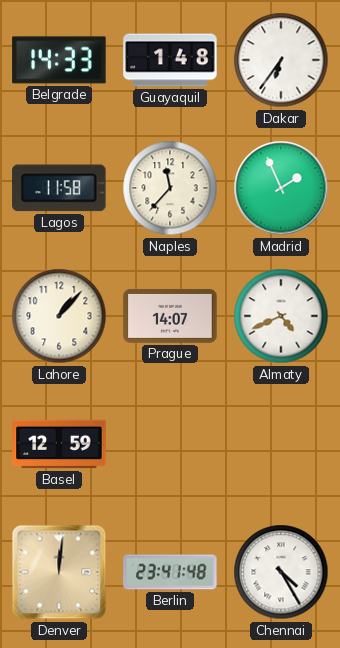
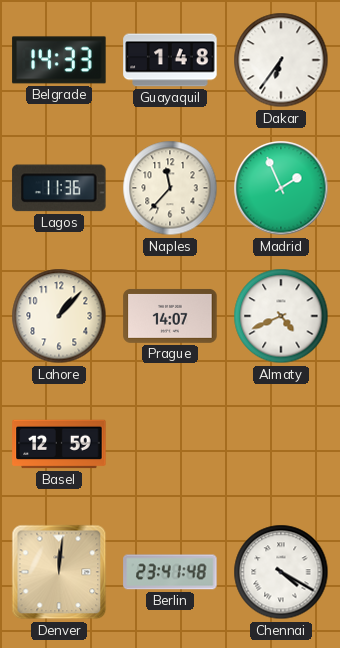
Lagos: 11:58 -> 11:36
Chennai: 4:25 -> 4:20
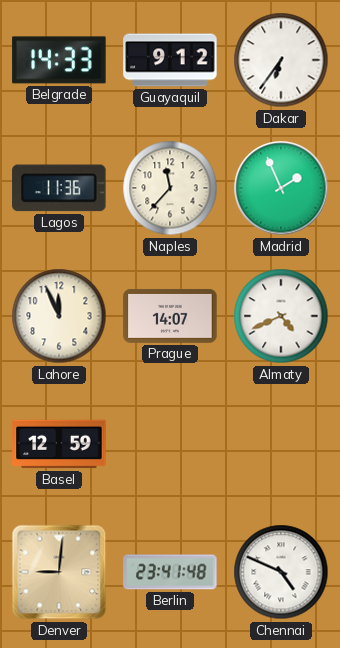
Guayaquil: 1:48 -> 9:12
Lahore: 1:07 -> 11:56
Denver: 12:01 -> 9:01
Chennai: 4:20 -> 4:49
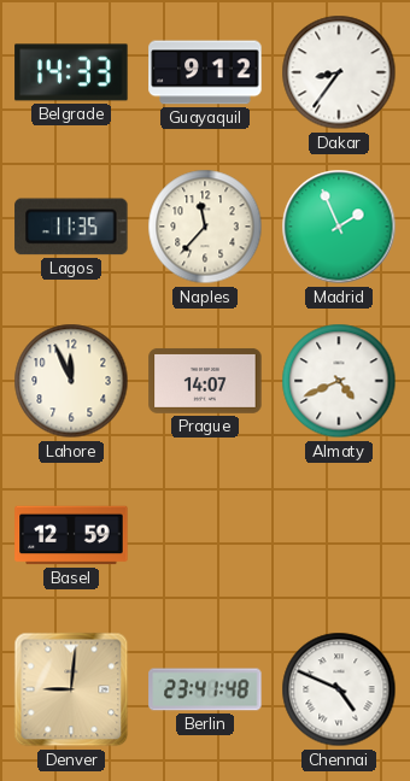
Dakar: 6:36 -> 8:36
Lagos: 11:36 -> 11:35
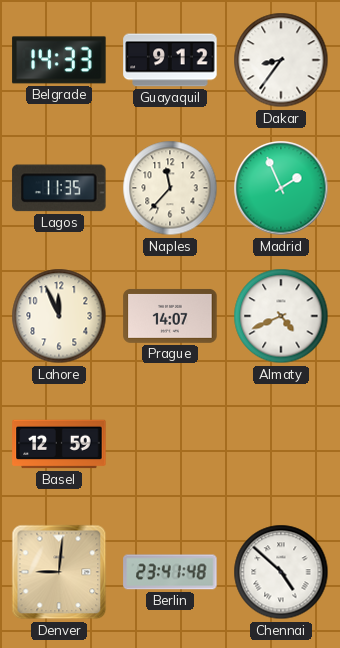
Chennai: 4:49 -> 4:52
